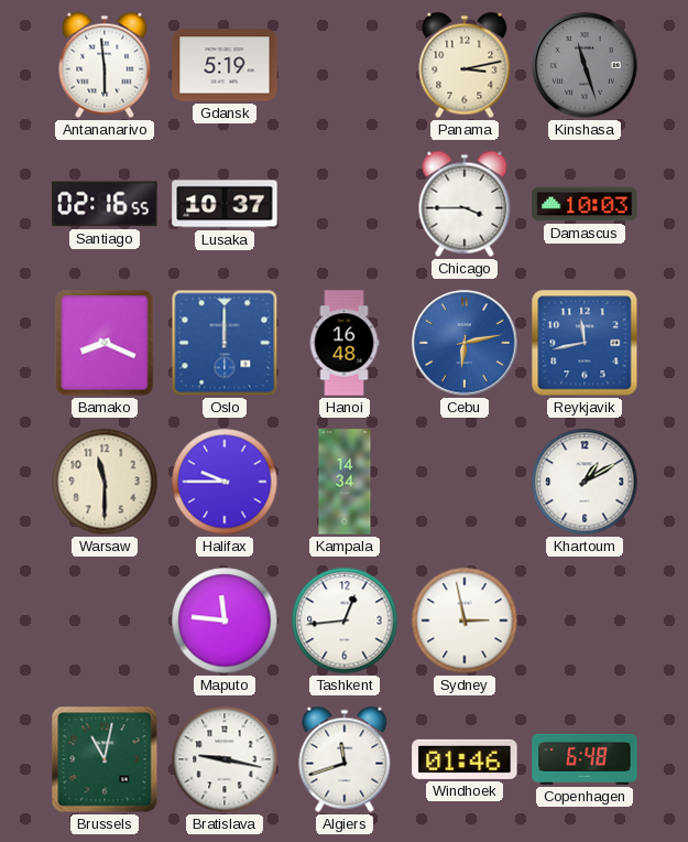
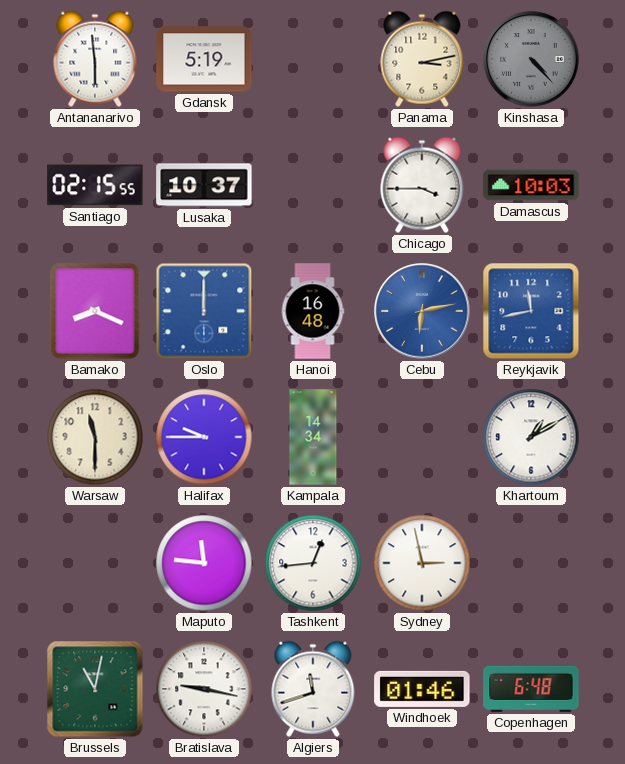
Kinshasa: 11:27 -> 4:23
Santiago: 02:16 -> 02:15
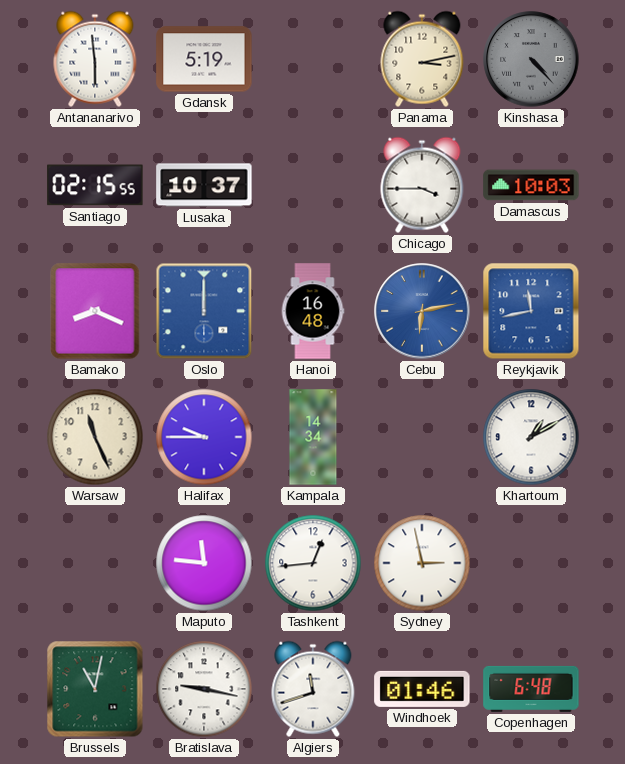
Warsaw: 11:30 -> 11:26
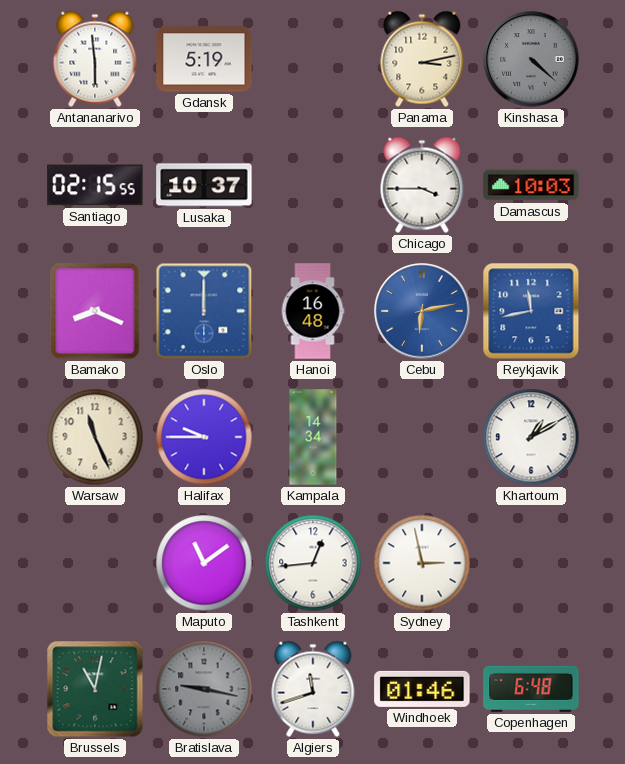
Kinshasa: 4:23 -> 4:22
Maputo: 11:46 -> 11:09
Bratislava dial: white -> grey
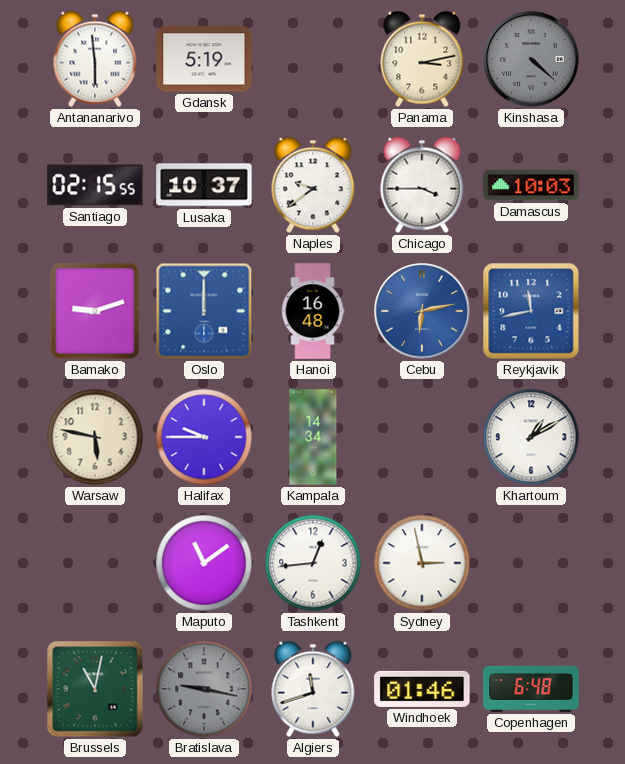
Naples: none -> 9:39
Bamako: 8:19 -> 9:12
Warsaw: 11:26 -> 5:47
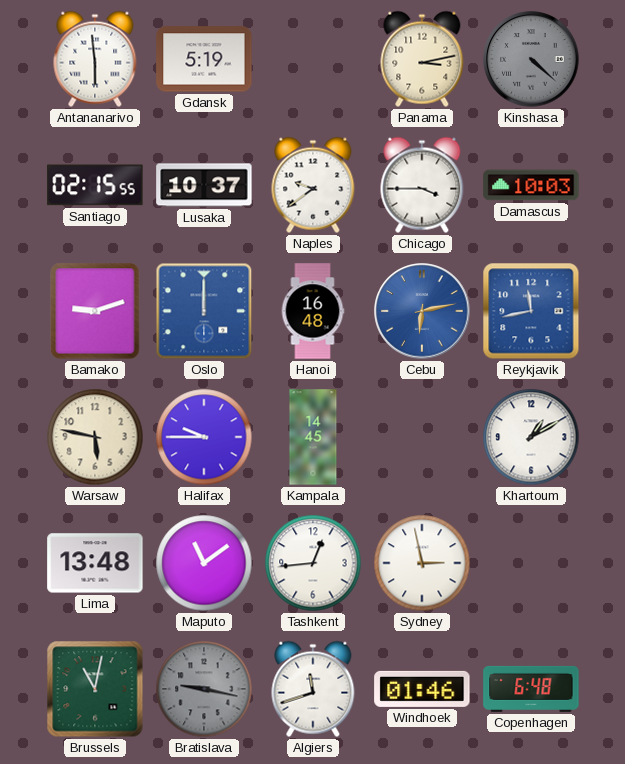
Kampala: 14:34 -> 14:45
Lima: none -> 13:48
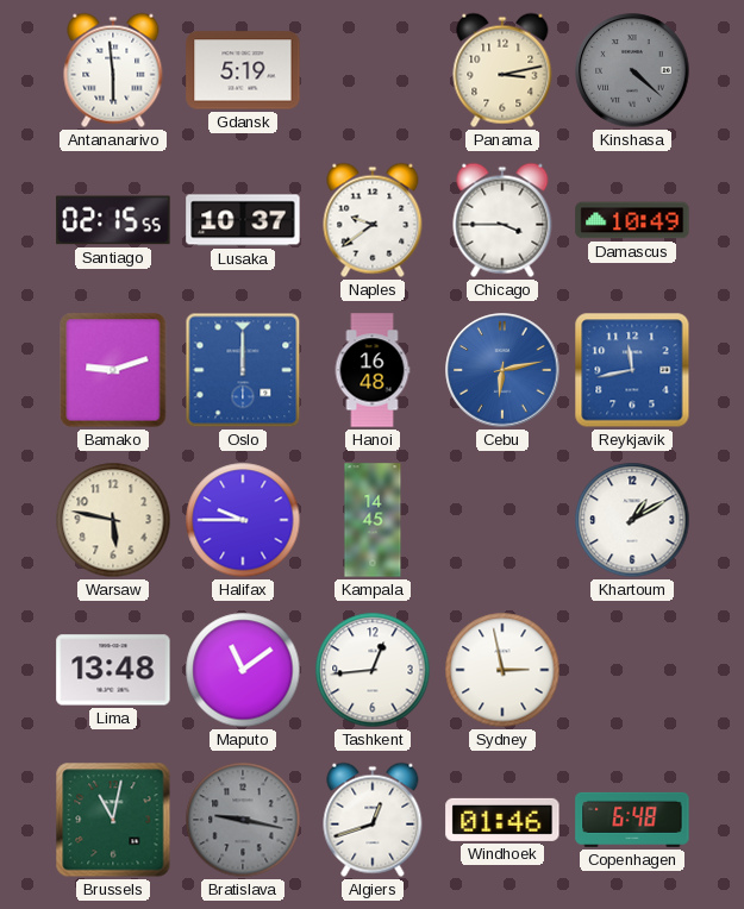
Damascus: 10:03 -> 10:49
Algiers: 11:42 -> 12:42
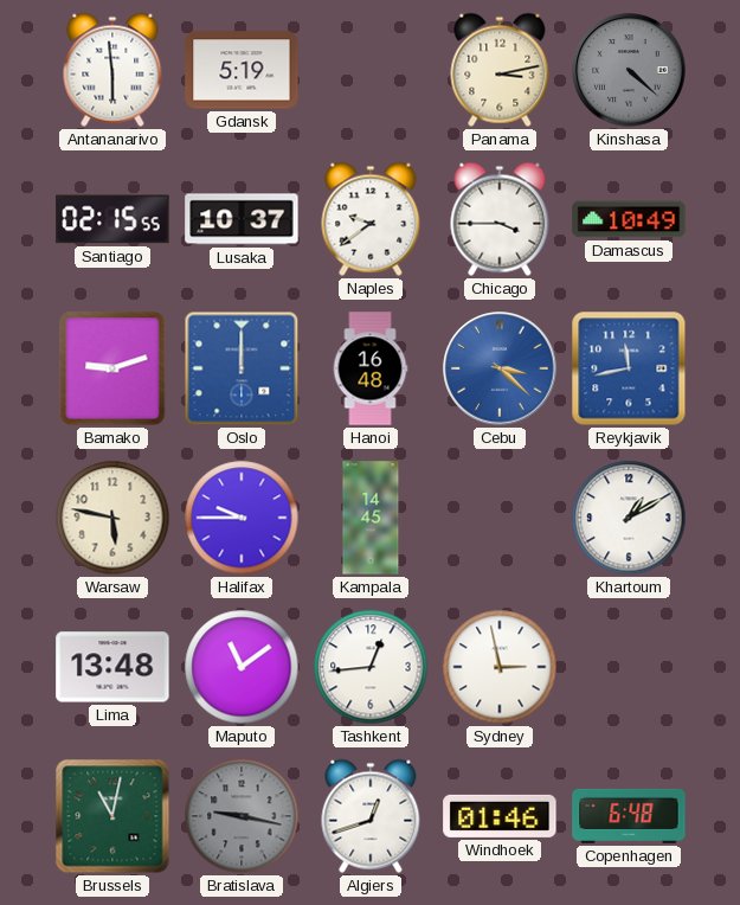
Cebu: 6:13 -> 3:22
